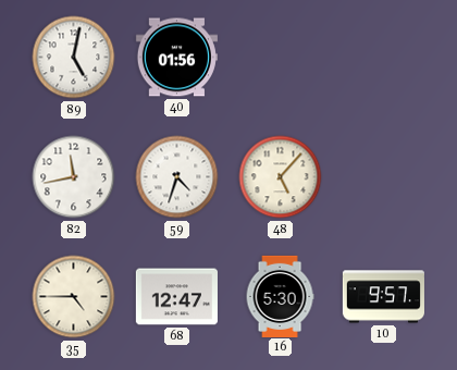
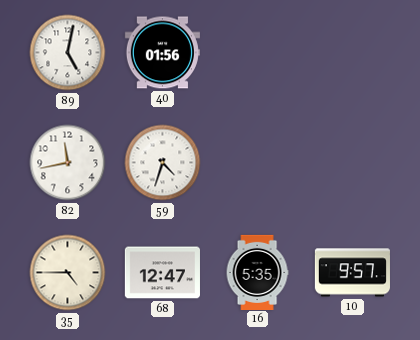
48: 5:07 -> none
16: 5:30 -> 5:35
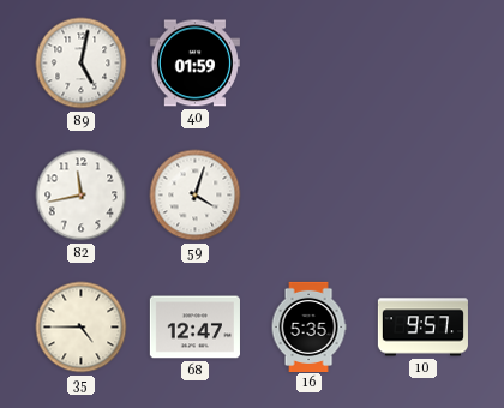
40: 01:56 -> 01:59
59: 4:33 -> 4:03
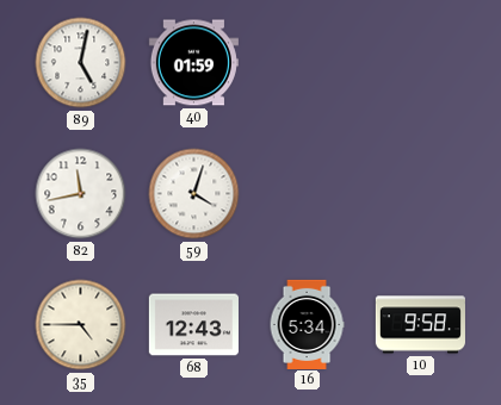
68: 12:47 -> 12:43
16: 5:35 -> 5:34
10: 9:57 -> 9:58
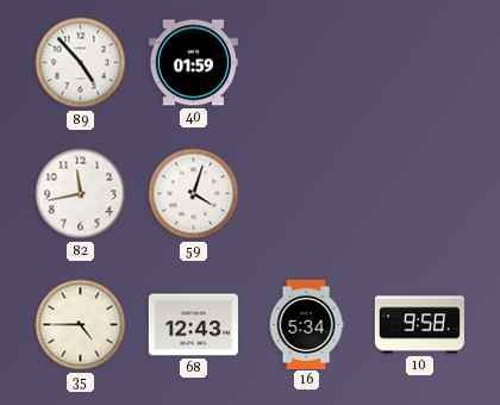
89: 5:02 -> 4:53
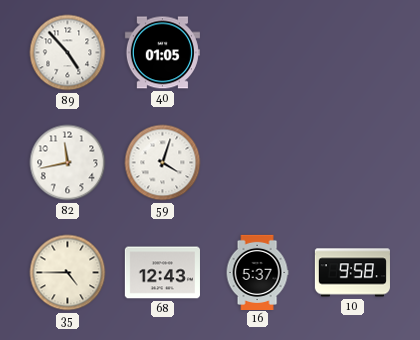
40: 01:59 -> 01:05
16: 5:34 -> 5:37
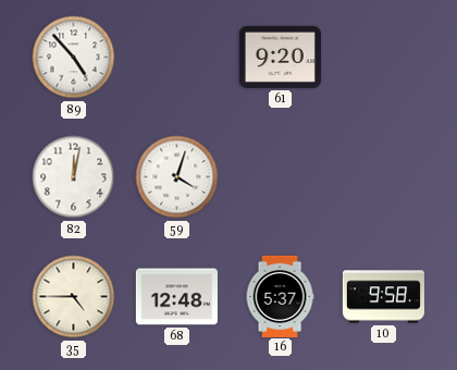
40: 01:05 -> none
61: none -> 9:20
82: 11:43 -> 12:02
68: 12:43 -> 12:48
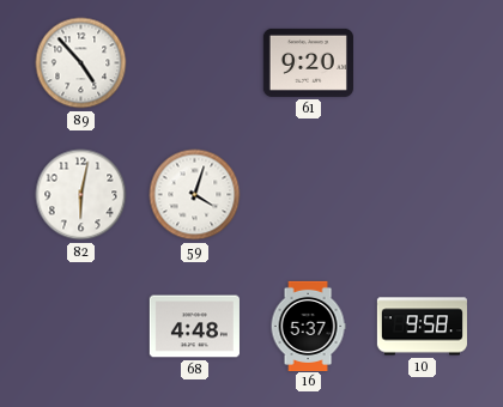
82: 12:02 -> 6:02
35: 4:45 -> none
68: 12:48 -> 4:48
